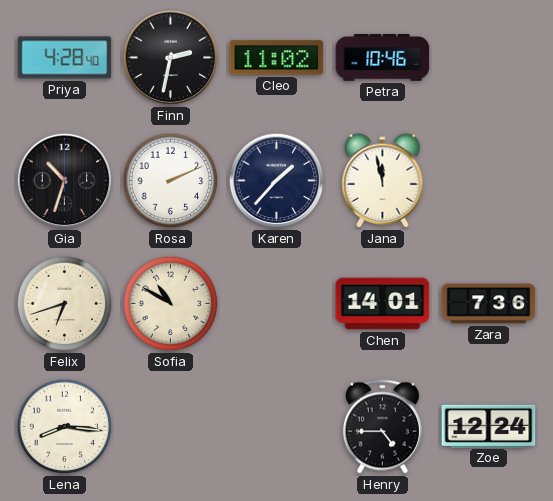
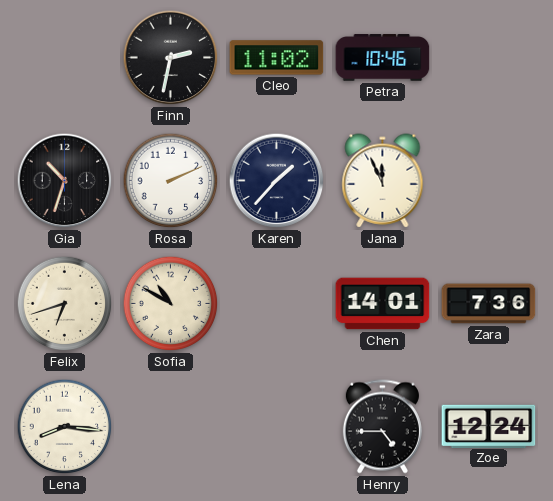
Priya: 4:28 -> none
Jana: 11:58 -> 11:56
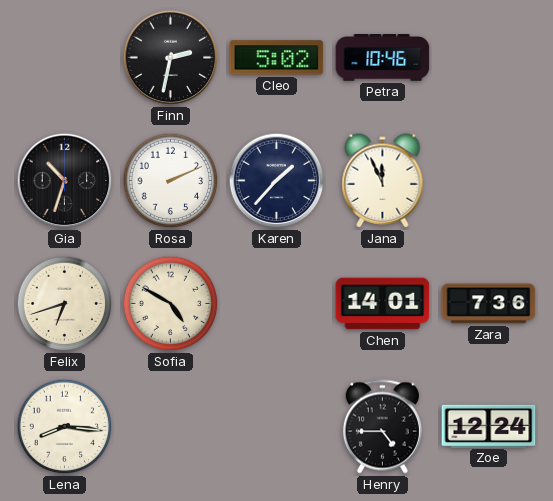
Cleo: 11:02 -> 5:02
Sofia: 10:50 -> 4:50
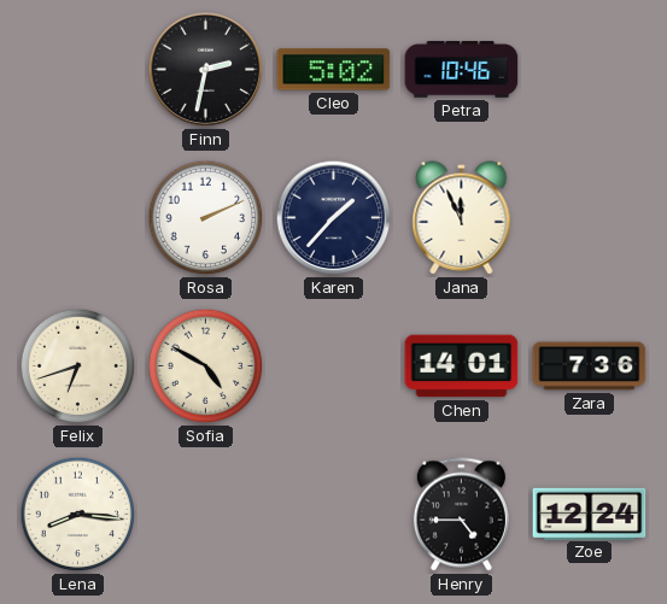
Gia: 10:33 -> none
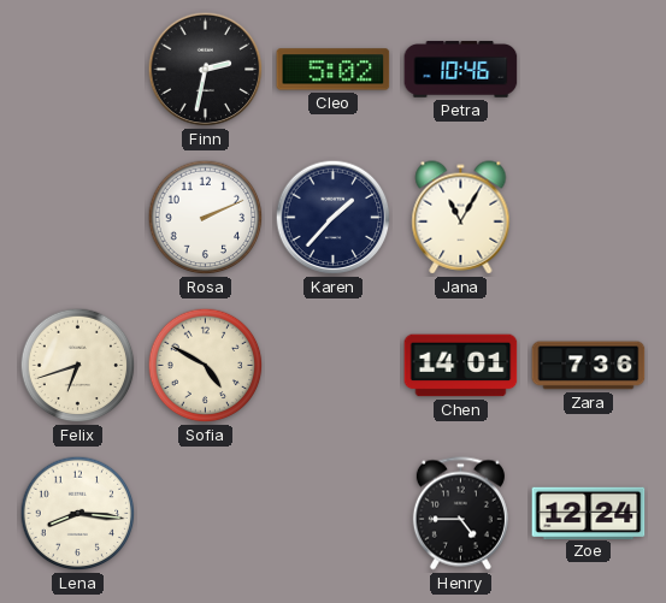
Jana: 11:56 -> 11:05
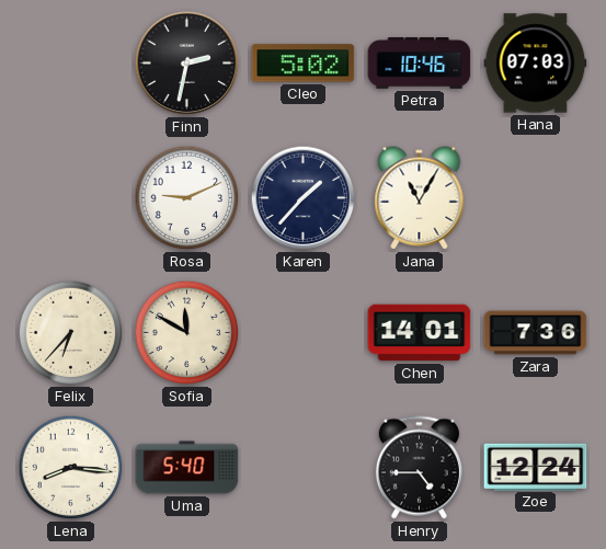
Hana: none -> 07:03
Rosa: 2:11 -> 9:11
Felix: 6:42 -> 6:37
Sofia: 4:50 -> 11:50
Uma: none -> 5:40
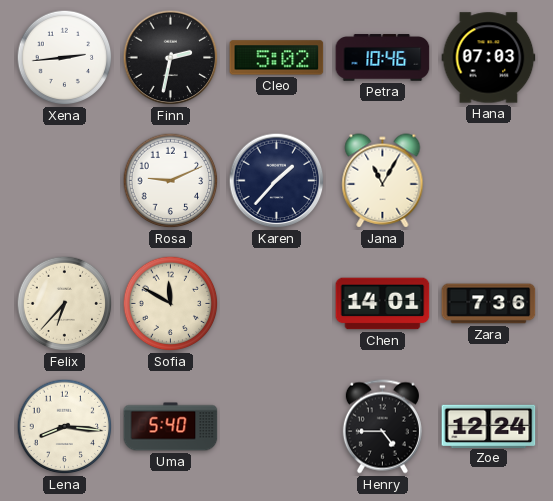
Xena: none -> 2:44
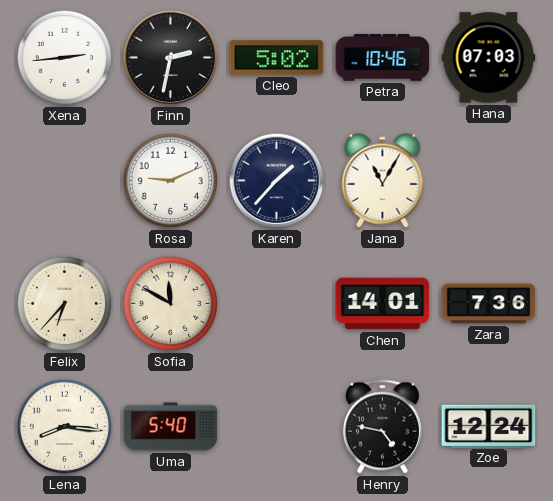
Henry: 4:45 -> 4:47
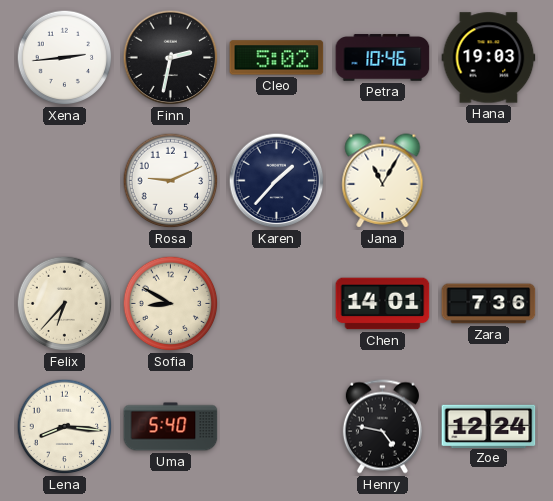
Hana: 07:03 -> 19:03
Sofia: 11:50 -> 8:50
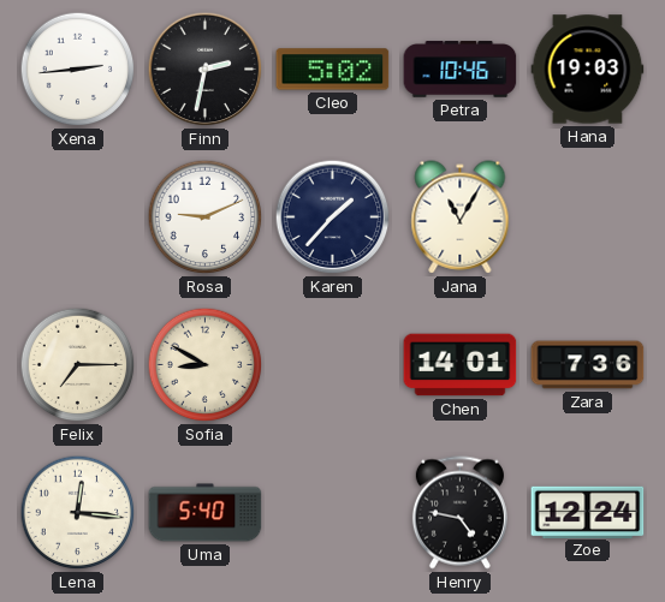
Felix: 6:37 -> 7:15
Lena: 8:16 -> 12:16
